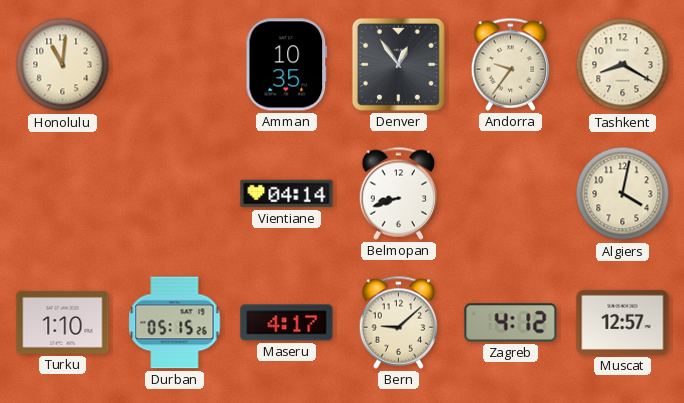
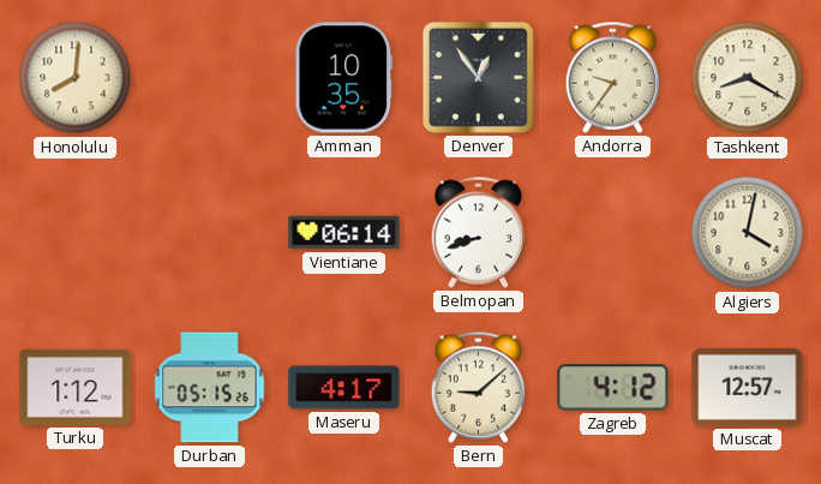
Honolulu: 11:01 -> 8:01
Vientiane: 04:14 -> 06:14
Turku: 1:10 -> 1:12
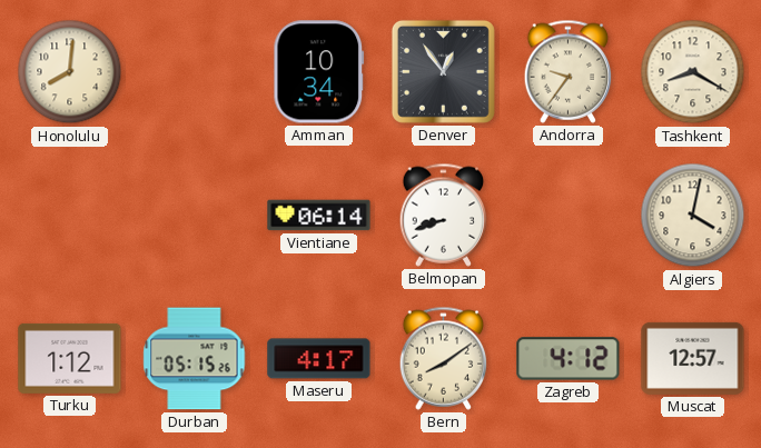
Amman: 10:35 -> 10:34
Bern: 9:08 -> 8:09
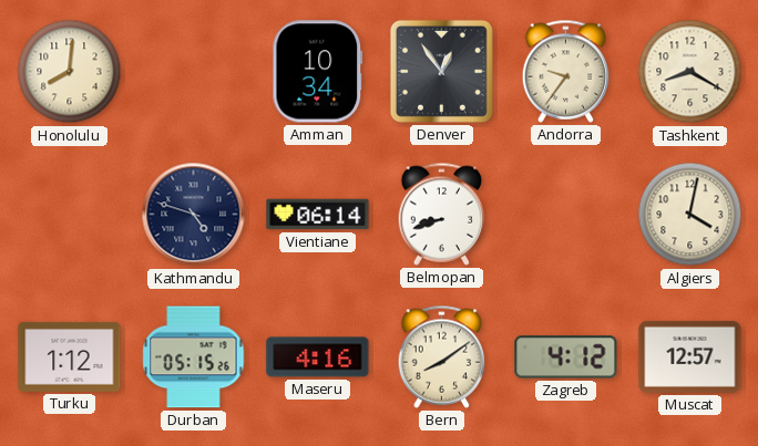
Kathmandu: none -> 4:48
Maseru: 4:17 -> 4:16
